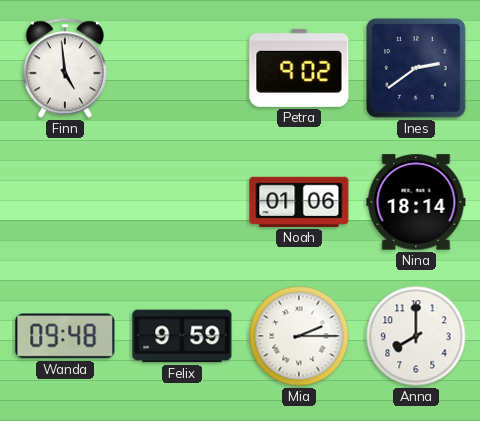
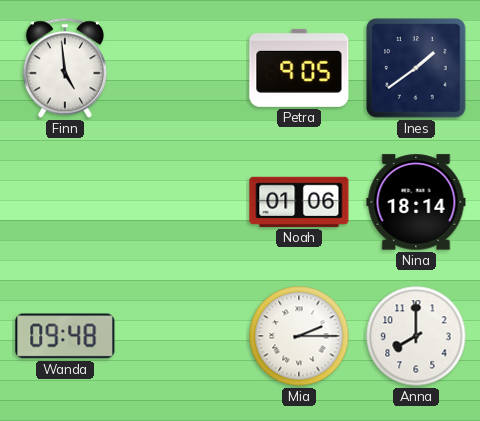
Petra: 9:02 -> 9:05
Ines: 2:39 -> 1:39
Felix: 9:59 -> none
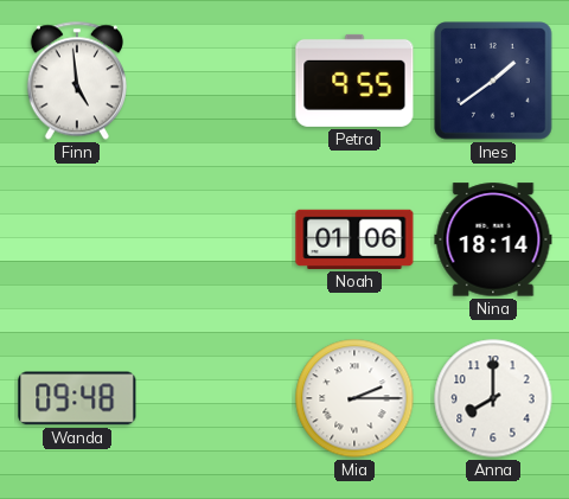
Petra: 9:05 -> 9:55
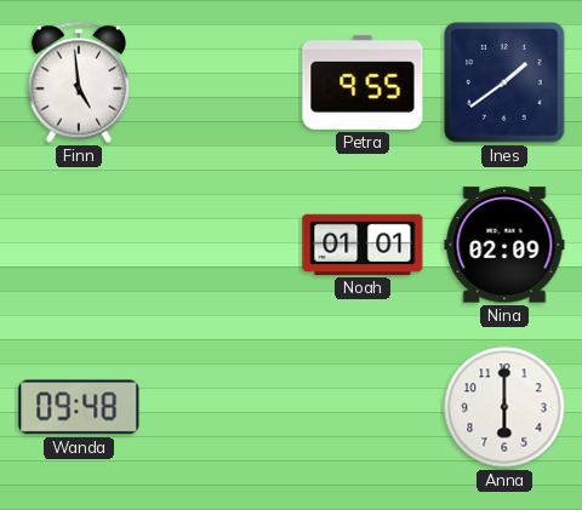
Noah: 01:06 -> 01:01
Nina: 18:14 -> 02:09
Mia: 2:15 -> none
Anna: 8:00 -> 6:00
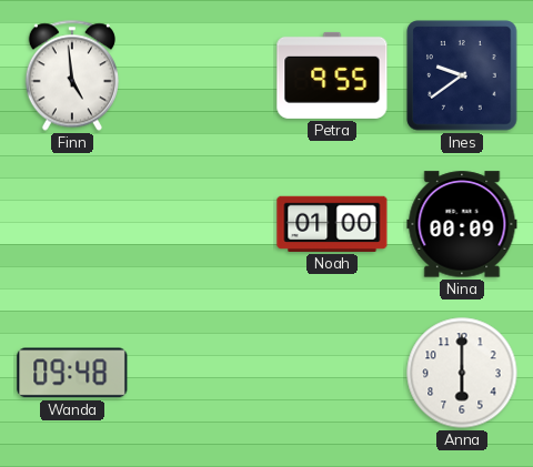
Ines: 1:39 -> 9:39
Noah: 01:01 -> 01:00
Nina: 02:09 -> 00:09
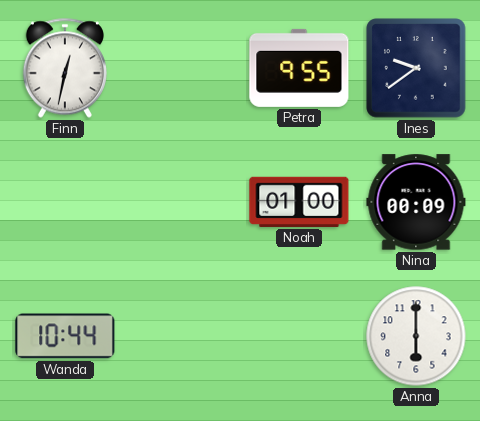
Finn: 4:59 -> 12:32
Wanda: 09:48 -> 10:44
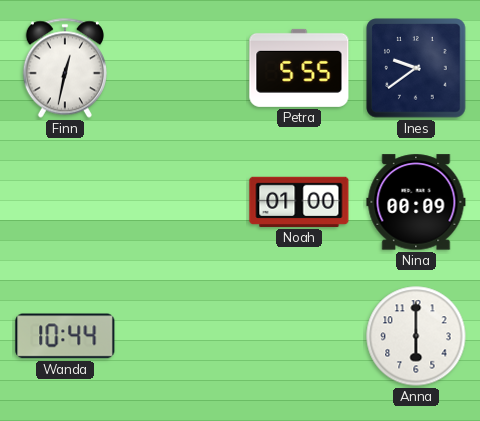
Petra: 9:55 -> 5:55
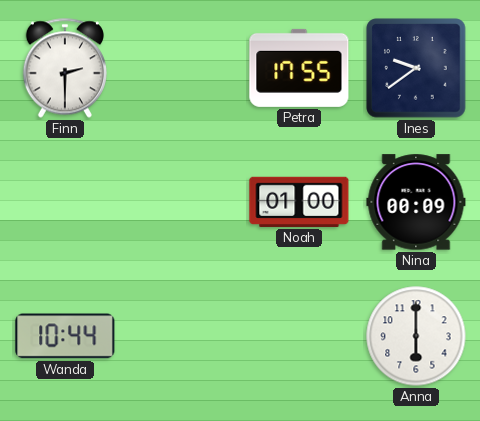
Finn: 12:32 -> 2:30
Petra: 5:55 -> 17:55
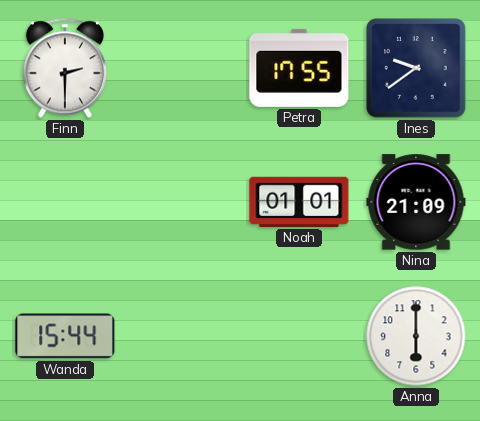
Noah: 01:00 -> 01:01
Nina: 00:09 -> 21:09
Wanda: 10:44 -> 15:44
